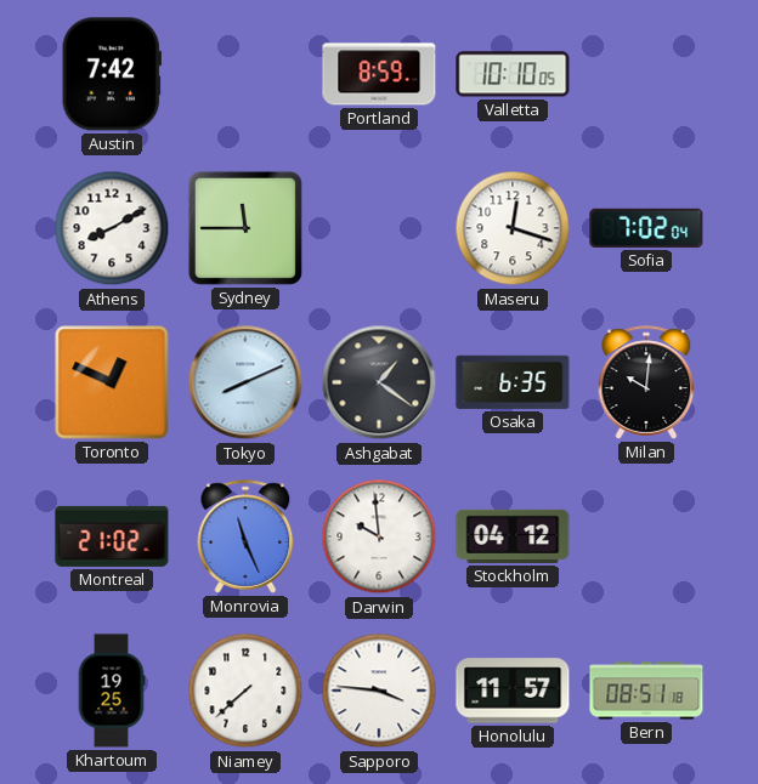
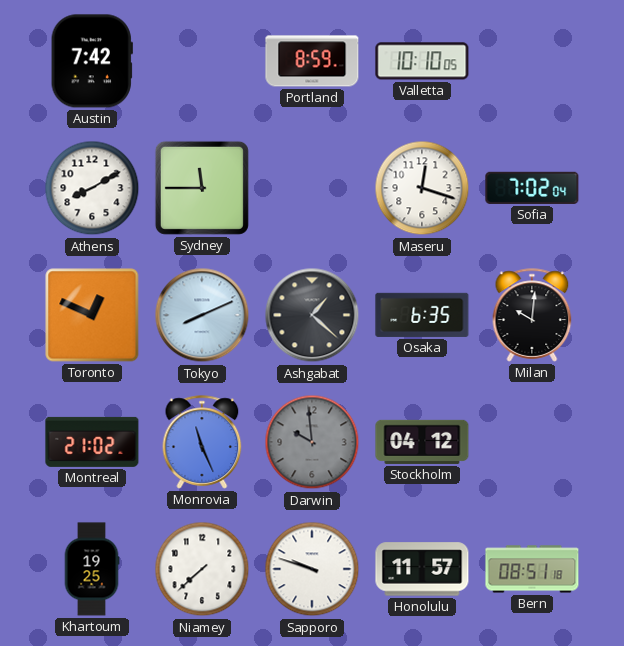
Ashgabat: 1:21 -> 1:22
Darwin dial: white -> grey
Sapporo: 3:46 -> 9:48
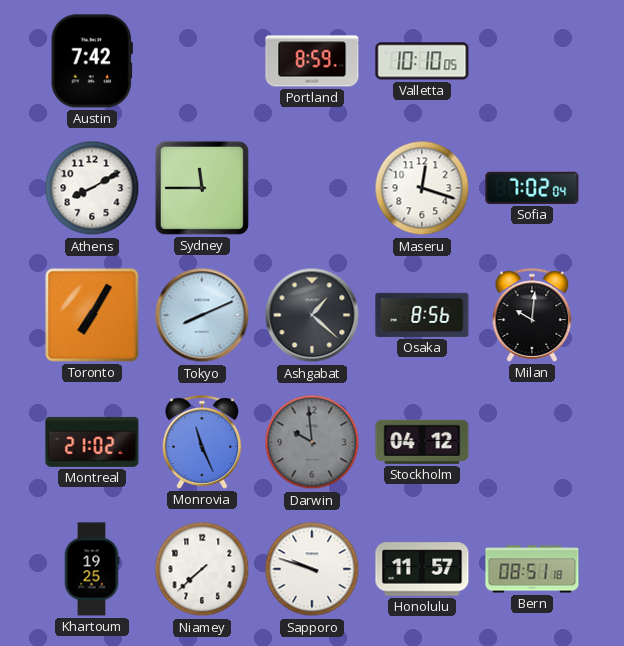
Toronto: 12:49 -> 7:05
Osaka: 6:35 -> 8:56
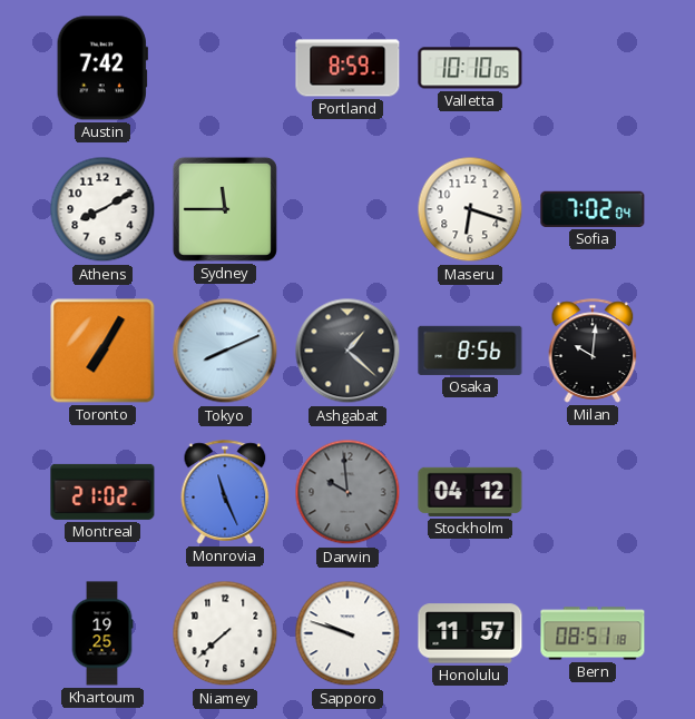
Maseru: 12:18 -> 6:18
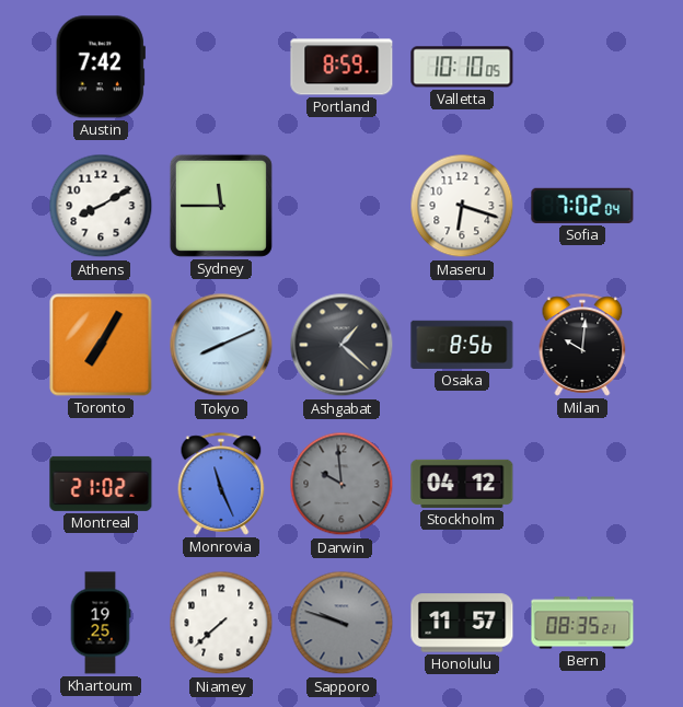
Sapporo dial: white -> grey
Bern: 08:51 -> 08:35
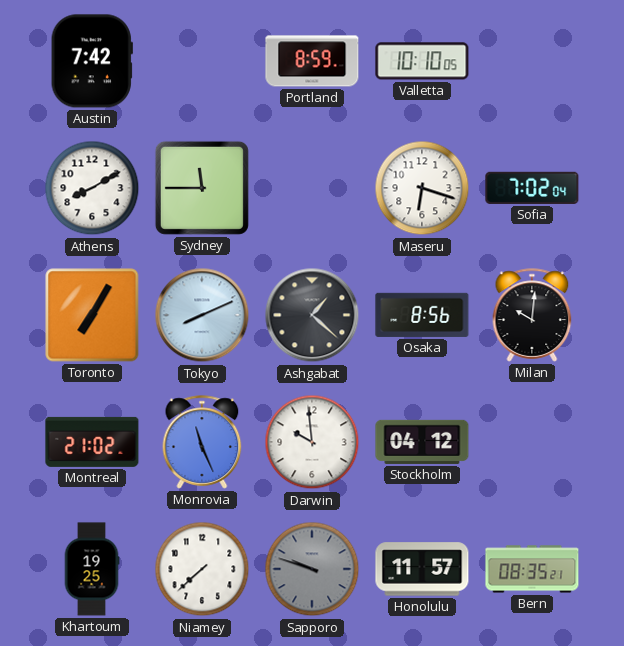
Darwin dial: grey -> white
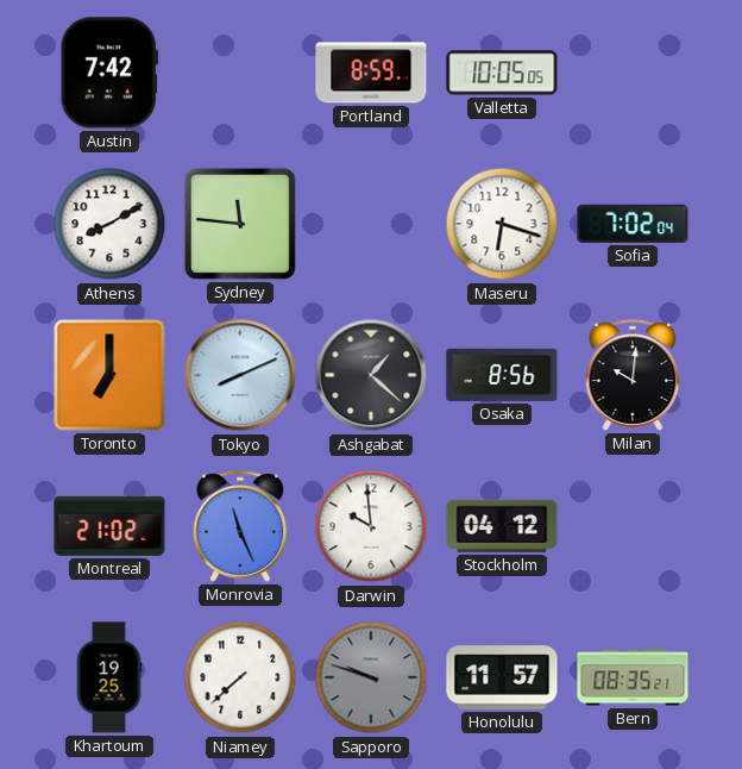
Valletta: 10:10 -> 10:05
Sydney: 11:45 -> 11:46
Toronto: 7:05 -> 7:00
